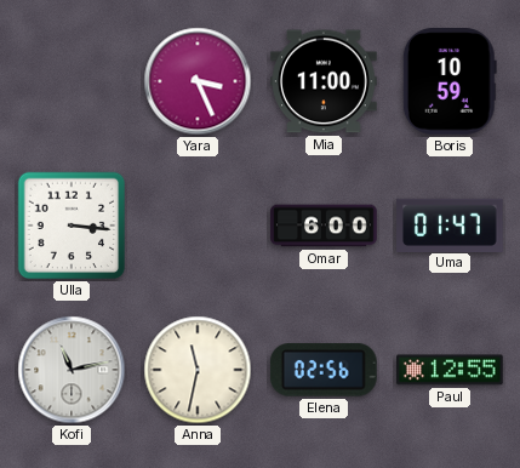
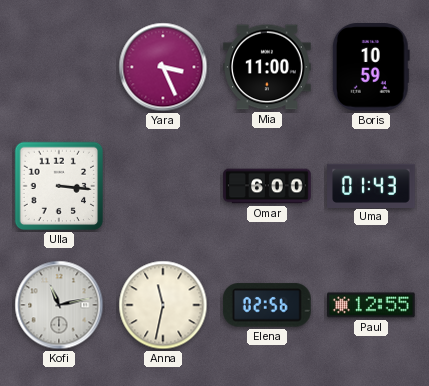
Uma: 01:47 -> 01:43
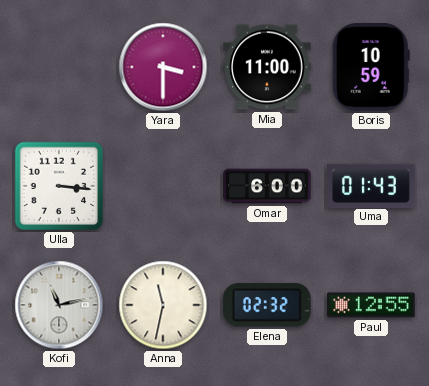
Yara: 3:26 -> 3:30
Elena: 02:56 -> 02:32
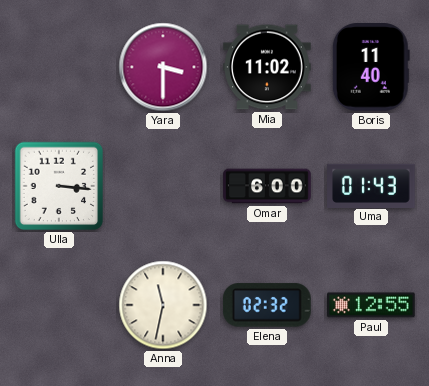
Mia: 11:00 -> 11:02
Boris: 10:59 -> 11:40
Kofi: 11:13 -> none
